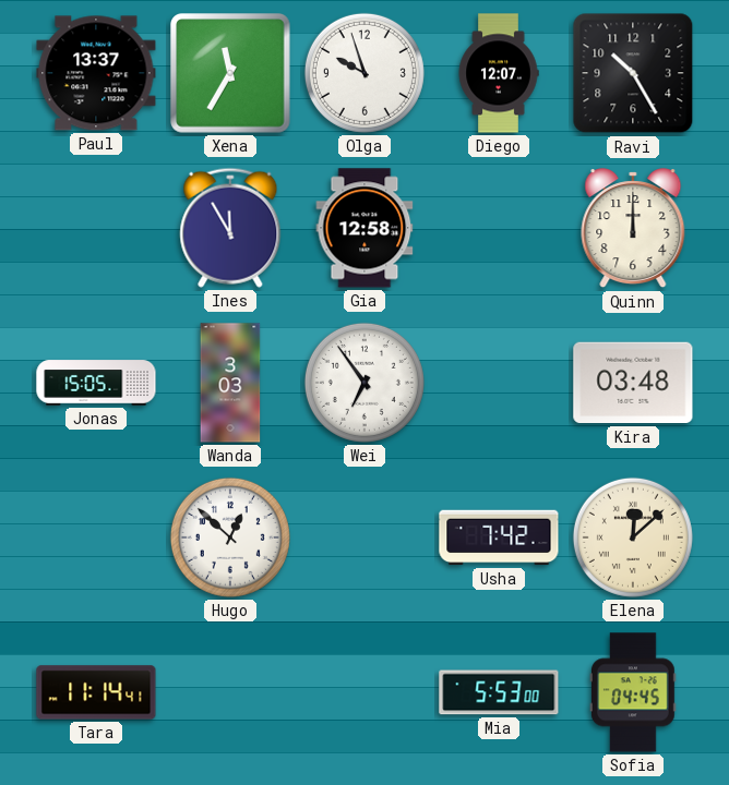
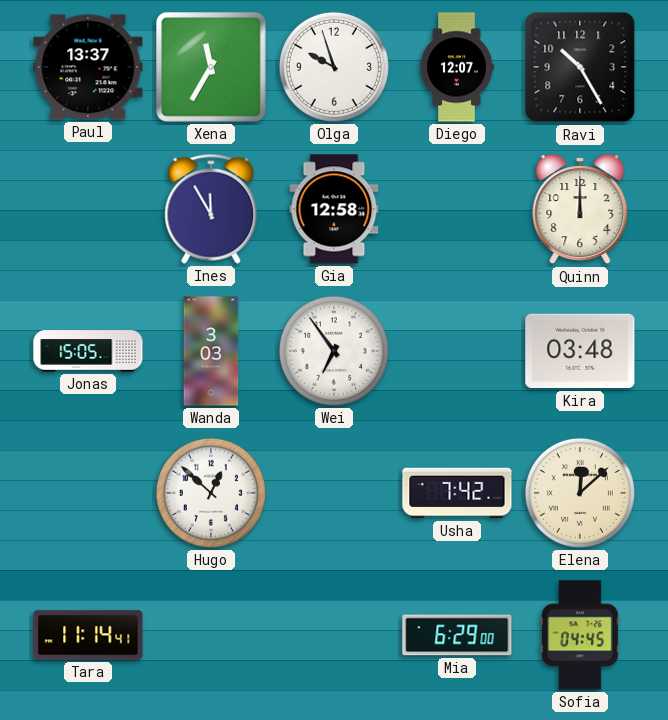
Mia: 5:53 -> 6:29
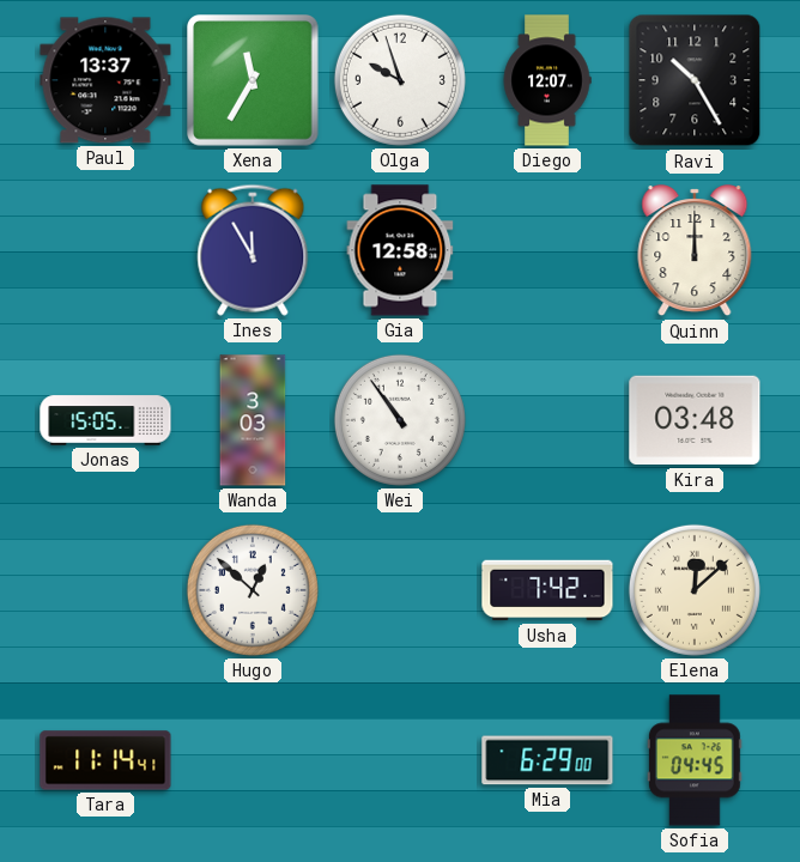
Wei: 6:54 -> 10:54
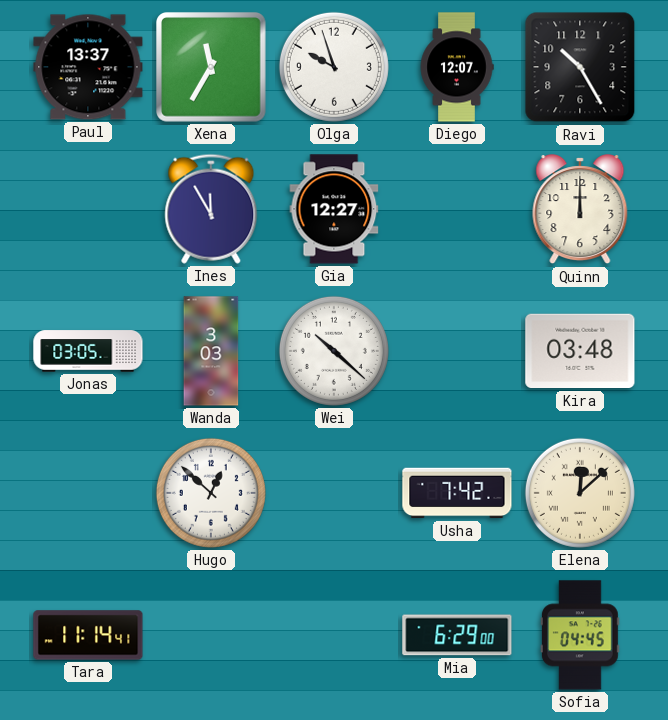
Gia: 12:58 -> 12:27
Jonas: 15:05 -> 03:05
Wei: 10:54 -> 10:22
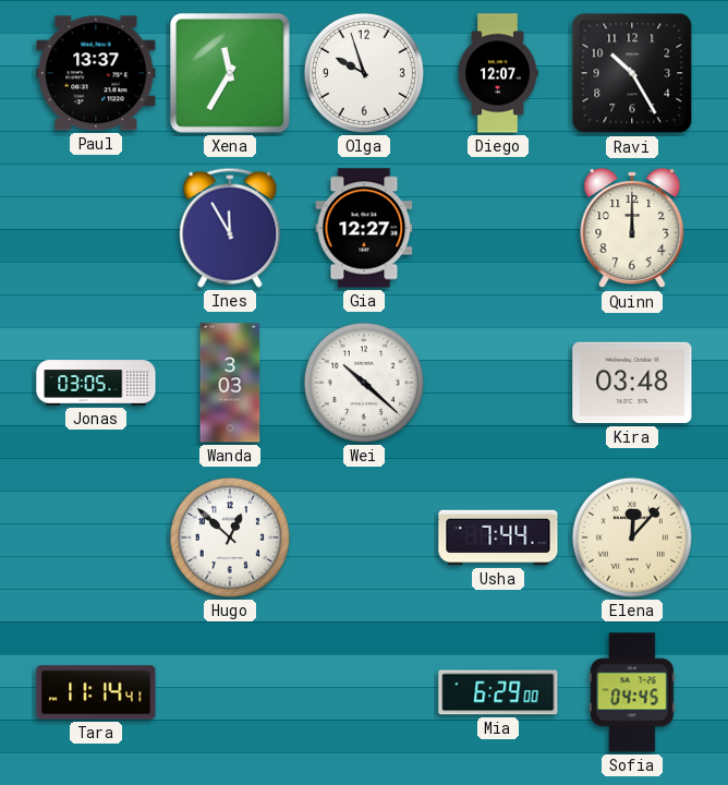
Usha: 7:42 -> 7:44
Elena: 12:08 -> 12:07
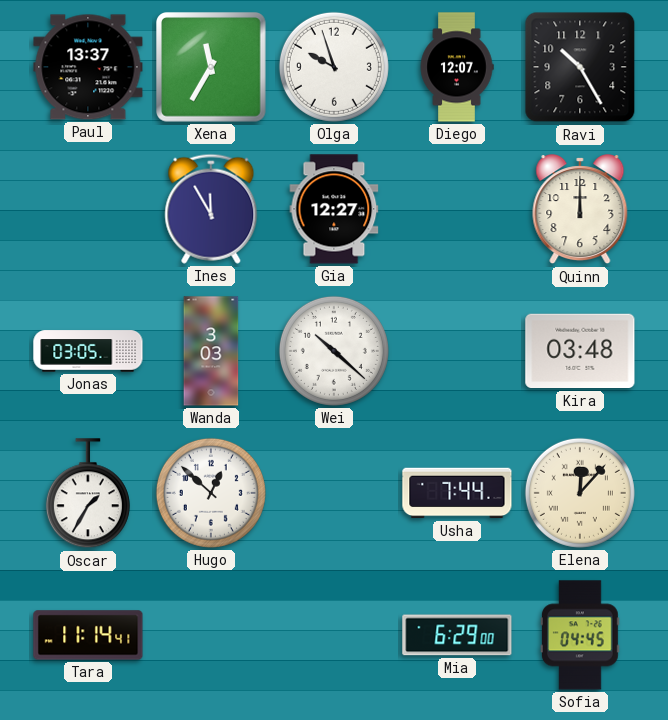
Oscar: none -> 1:35
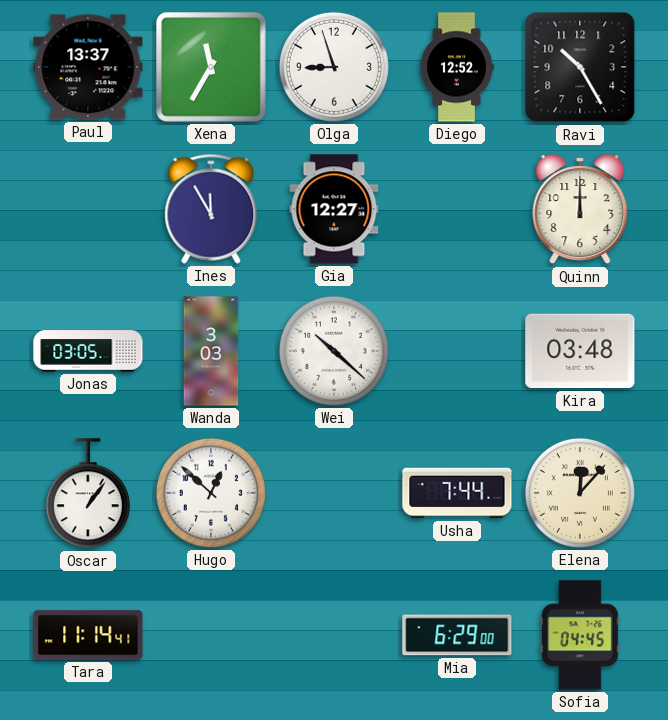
Olga: 9:57 -> 8:57
Diego: 12:07 -> 12:52
Oscar: 1:35 -> 1:06
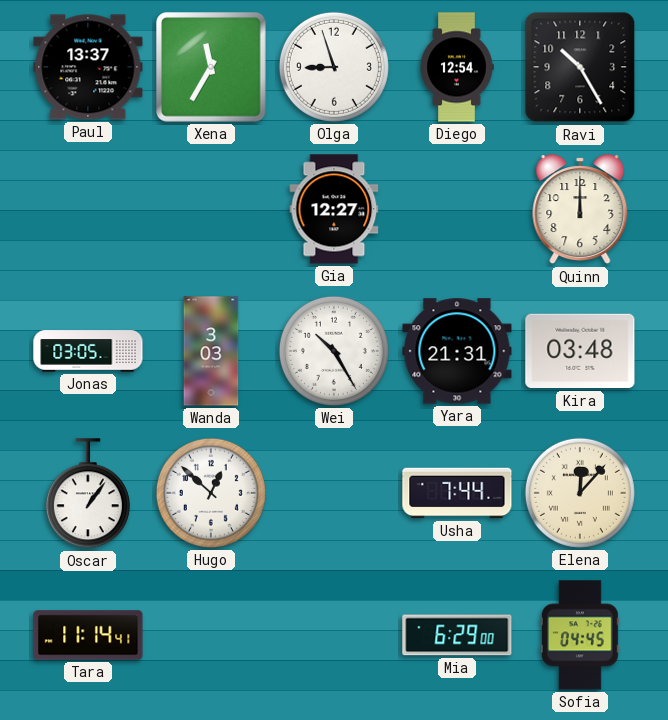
Diego: 12:52 -> 12:54
Ines: 11:55 -> none
Wei: 10:22 -> 10:25
Yara: none -> 21:31
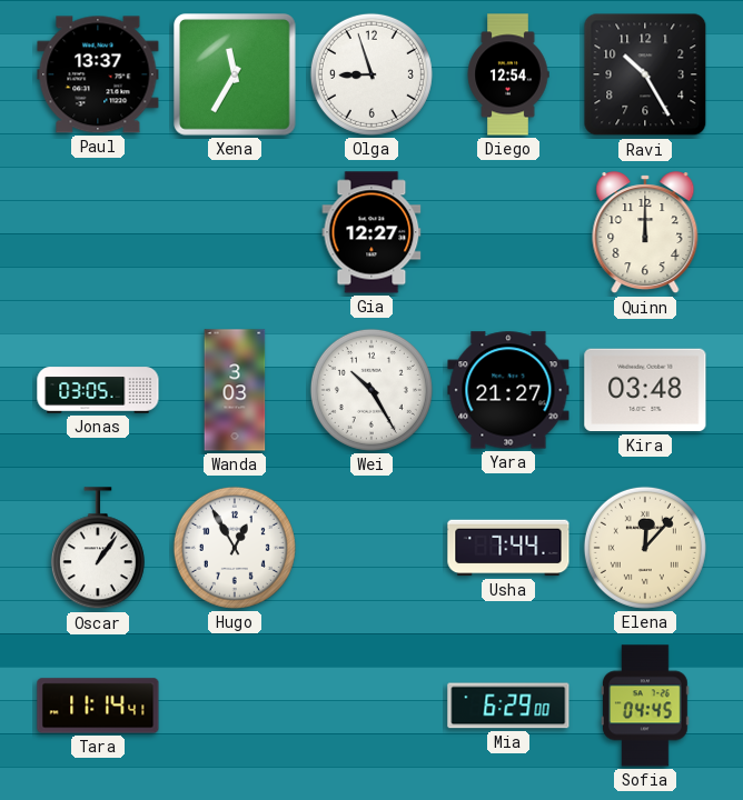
Yara: 21:31 -> 21:27
Hugo: 12:52 -> 12:55
